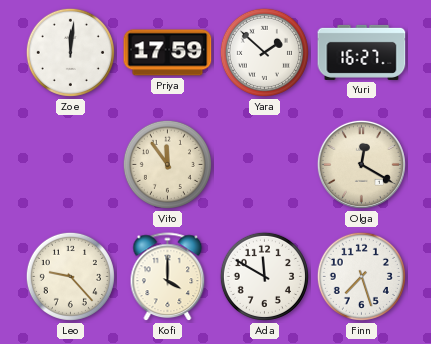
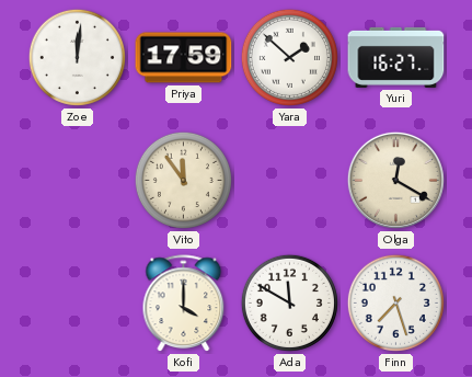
Leo: 9:23 -> none
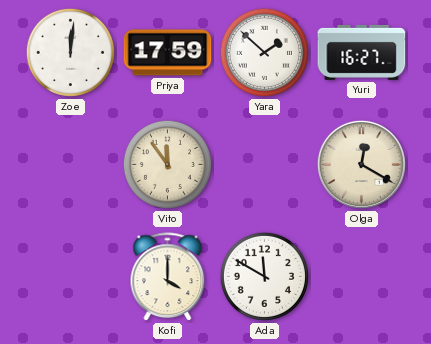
Finn: 7:27 -> none
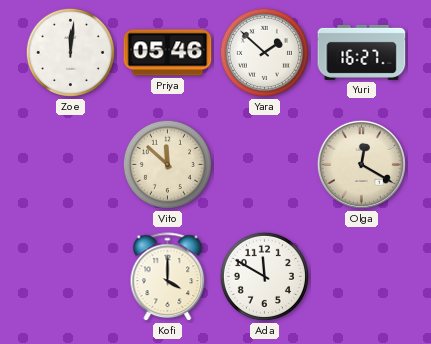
Priya: 17:59 -> 05:46
Vito: 11:54 -> 11:52
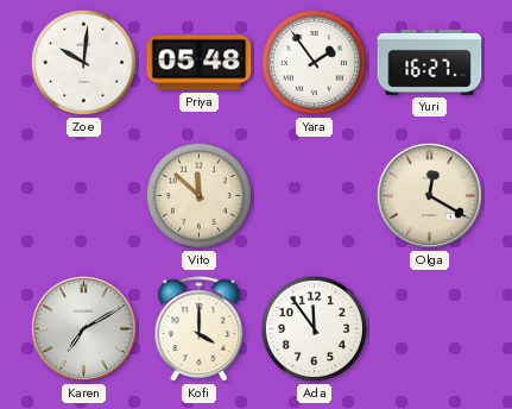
Zoe: 12:01 -> 10:01
Priya: 05:46 -> 05:48
Yara: 1:52 -> 1:54
Karen: none -> 7:10
Ada: 11:50 -> 11:54
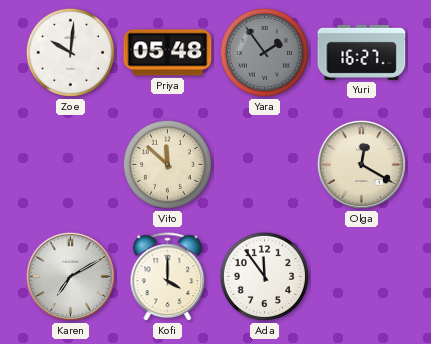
Yara dial: white -> grey
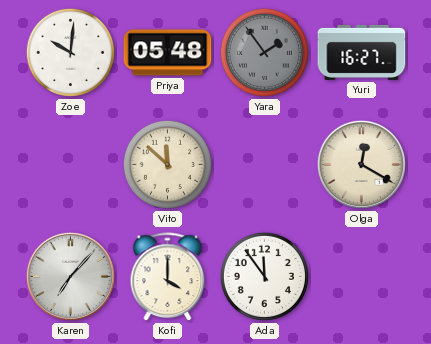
Karen: 7:10 -> 7:07
